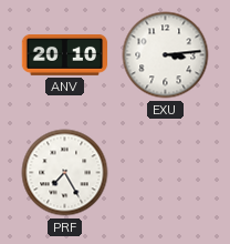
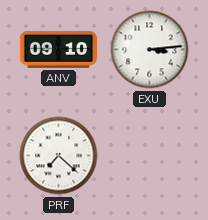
ANV: 20:10 -> 09:10
PRF: 7:25 -> 7:22
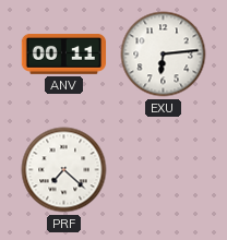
ANV: 09:10 -> 00:11
EXU: 3:14 -> 6:14
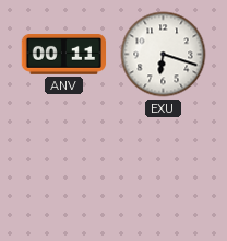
EXU: 6:14 -> 6:18
PRF: 7:22 -> none
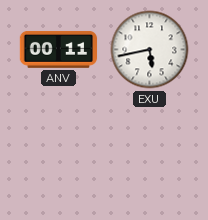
EXU: 6:18 -> 5:43
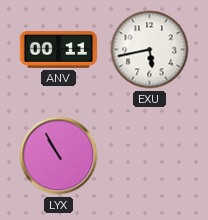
LYX: none -> 10:55
